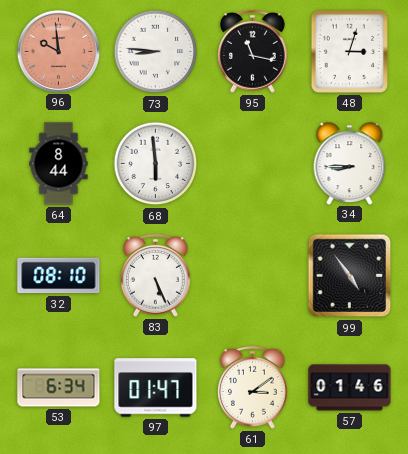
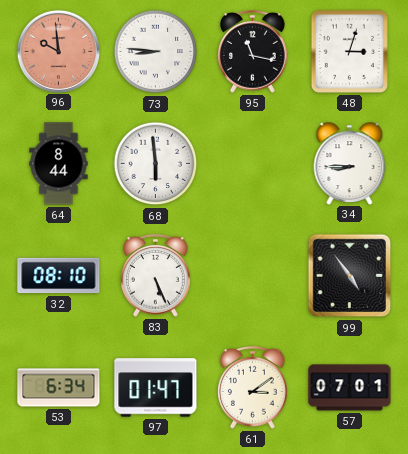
57: 01:46 -> 07:01
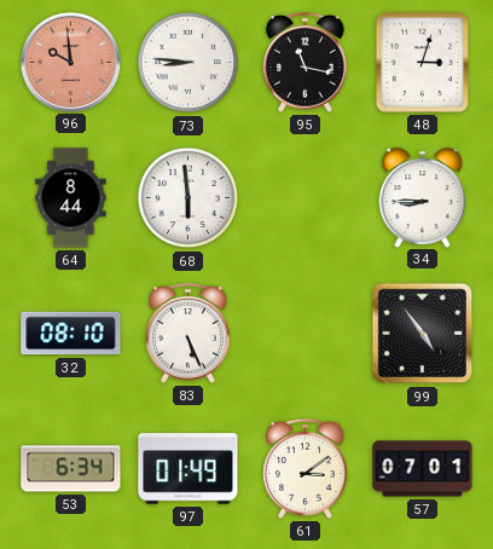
97: 01:47 -> 01:49
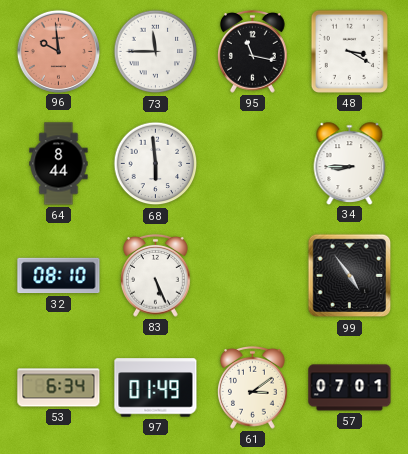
73: 8:46 -> 11:45
48: 3:03 -> 3:20
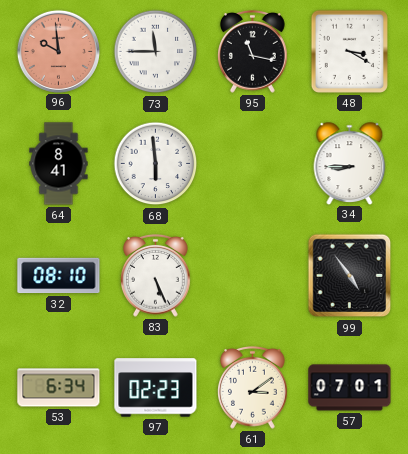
64: 8:44 -> 8:41
97: 01:49 -> 02:23
